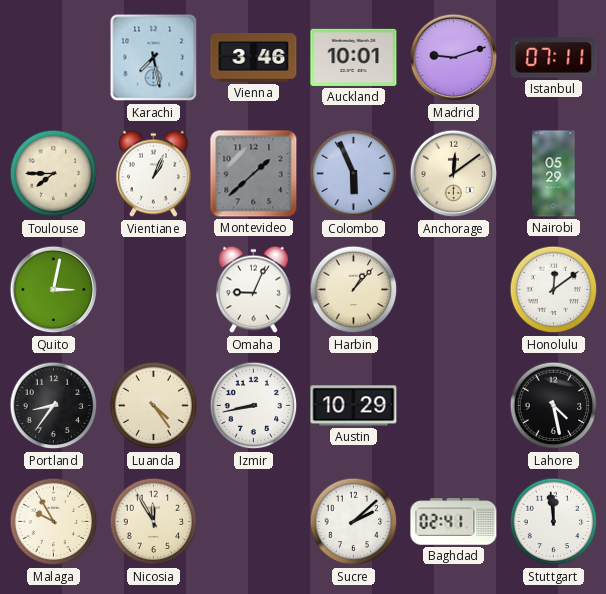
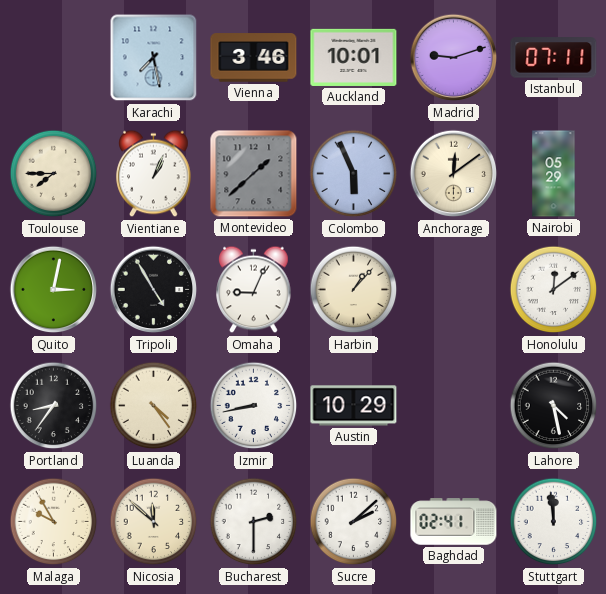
Tripoli: none -> 4:55
Nicosia: 11:55 -> 11:52
Bucharest: none -> 2:30
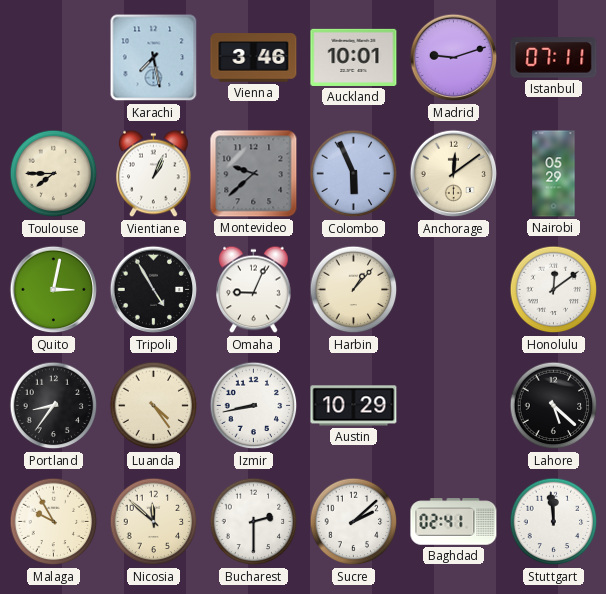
Montevideo: 1:38 -> 9:38
Lahore: 4:28 -> 5:22
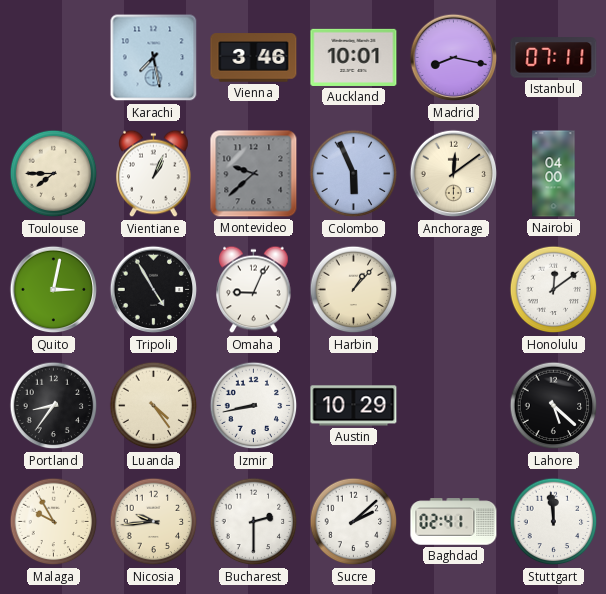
Madrid: 9:12 -> 8:17
Nairobi: 05:29 -> 04:00
Nicosia: 11:52 -> 9:44
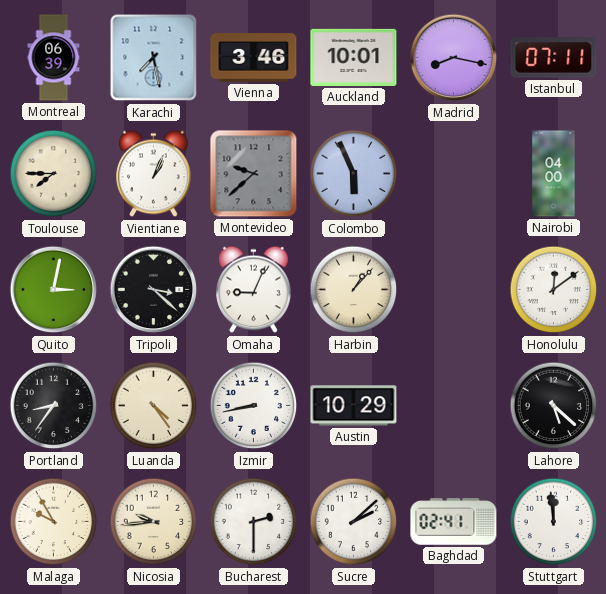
Montreal: none -> 06:39
Anchorage: 12:09 -> none
Tripoli: 4:55 -> 3:22
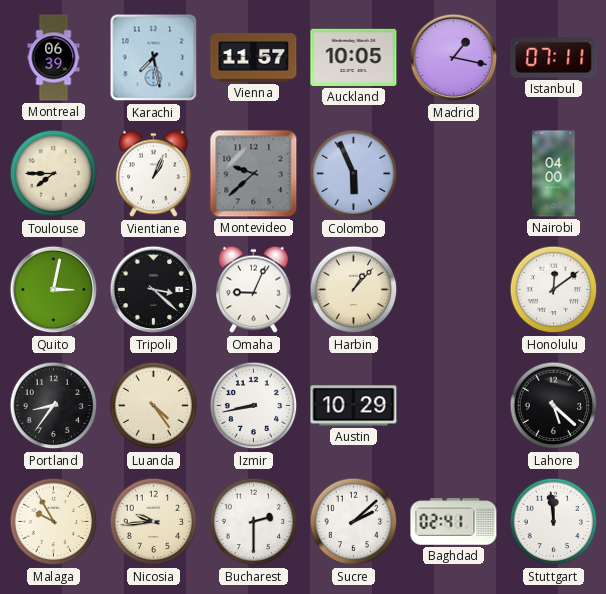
Vienna: 3:46 -> 11:57
Auckland: 10:01 -> 10:05
Madrid: 8:17 -> 1:17
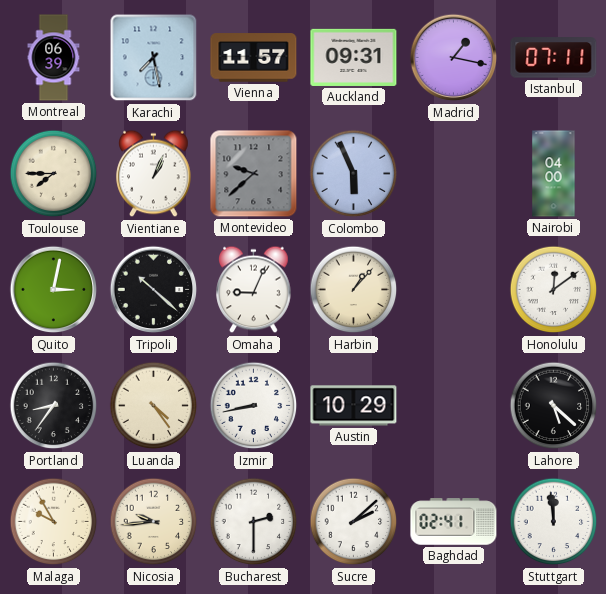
Auckland: 10:05 -> 09:31
Tripoli: 3:22 -> 10:22
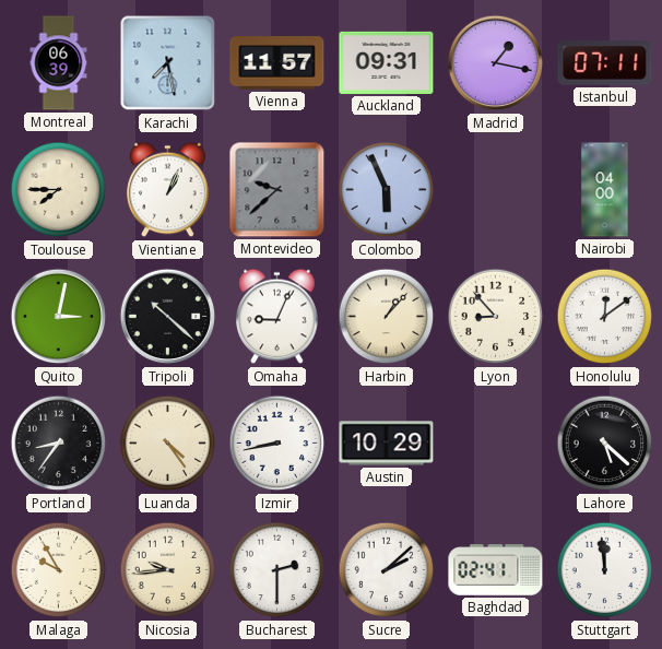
Lyon: none -> 8:53
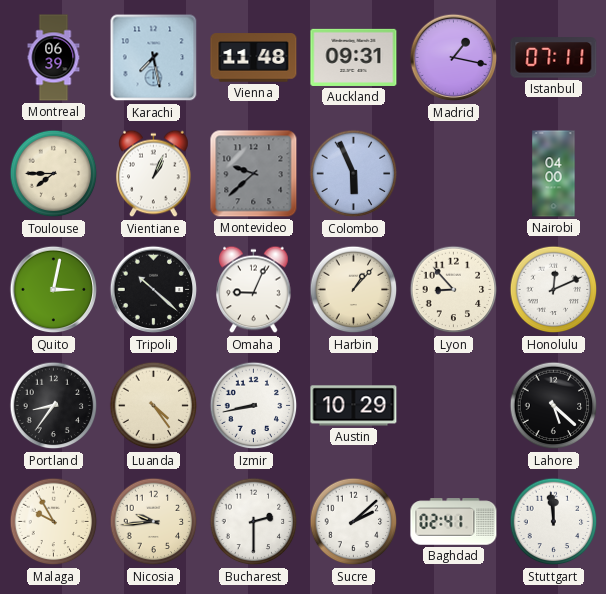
Vienna: 11:57 -> 11:48
Honolulu: 12:09 -> 12:11
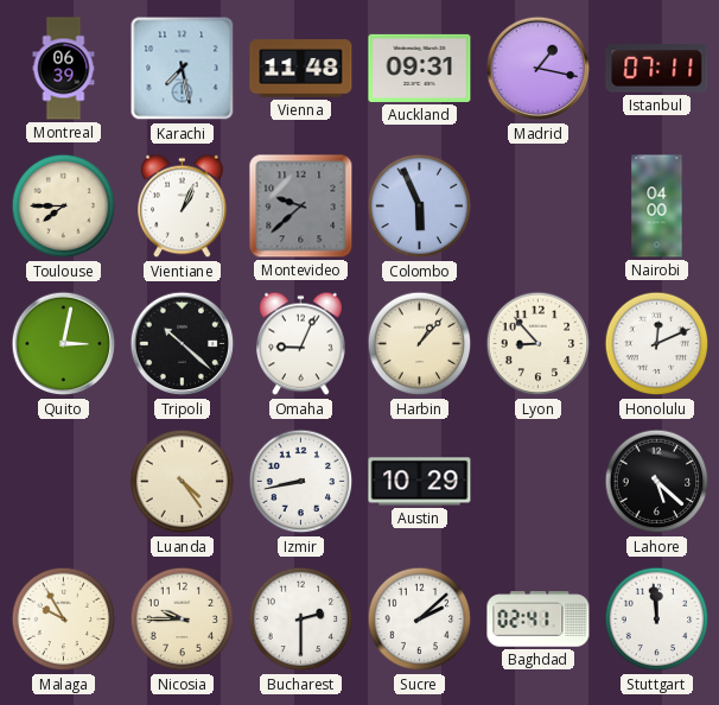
Portland: 8:36 -> none
Nicosia: 9:44 -> 9:45
